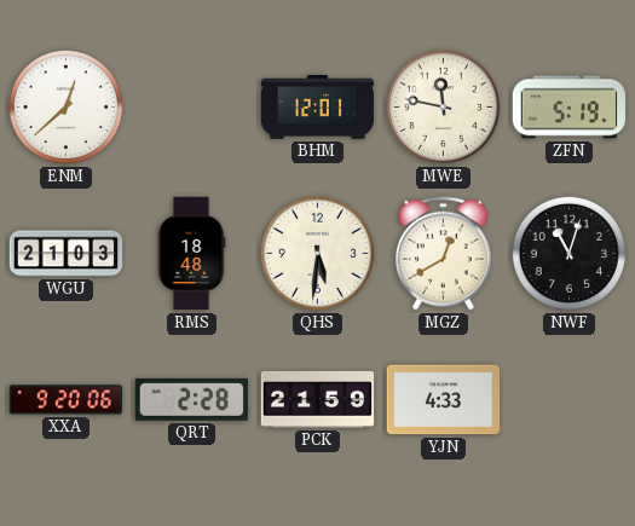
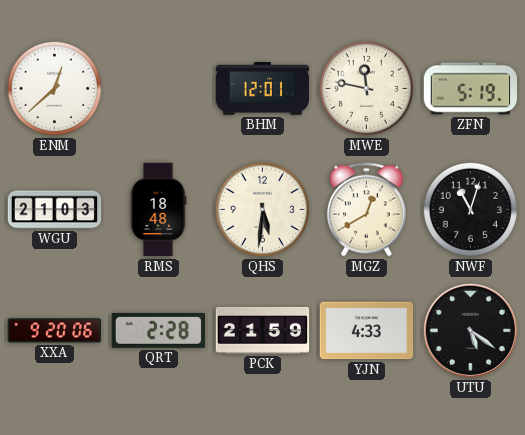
UTU: none -> 5:21
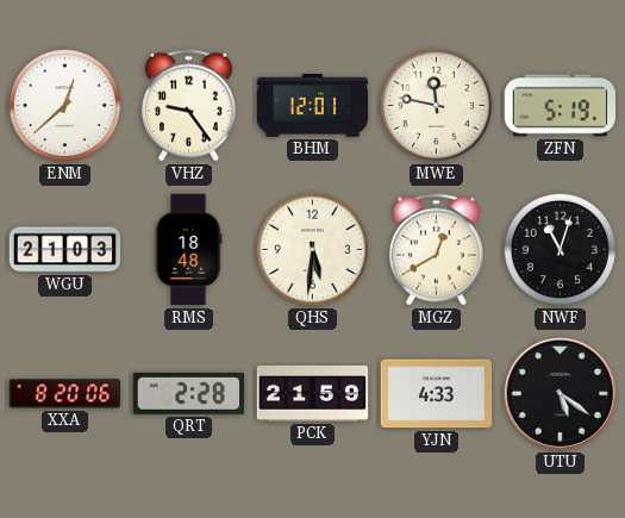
VHZ: none -> 9:24
XXA: 9:20 -> 8:20
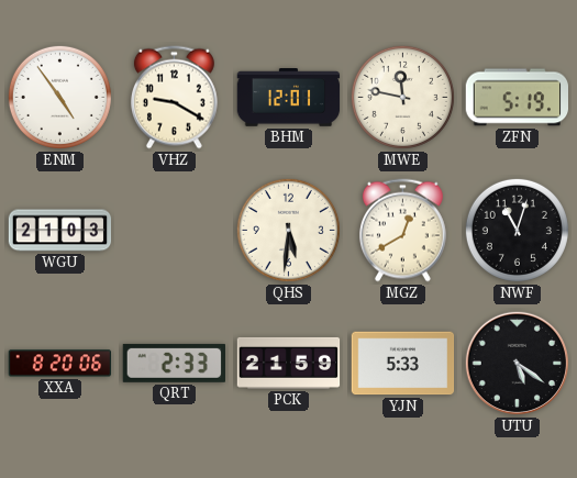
ENM: 12:38 -> 4:54
VHZ: 9:24 -> 9:20
RMS: 18:48 -> none
QRT: 2:28 -> 2:33
YJN: 4:33 -> 5:33
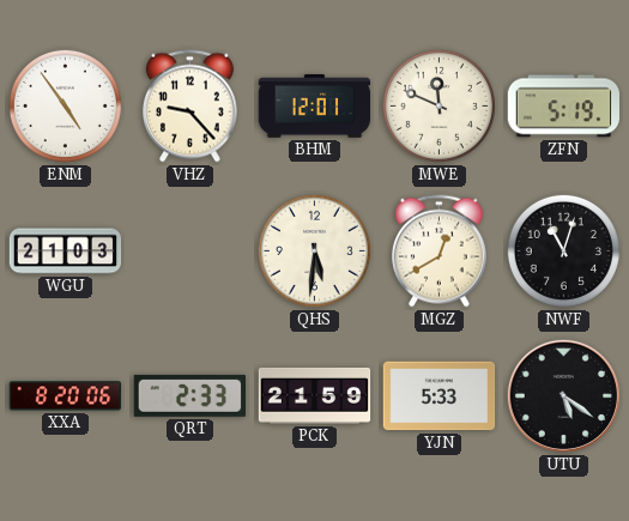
VHZ: 9:20 -> 9:23
MWE: 11:47 -> 11:49
